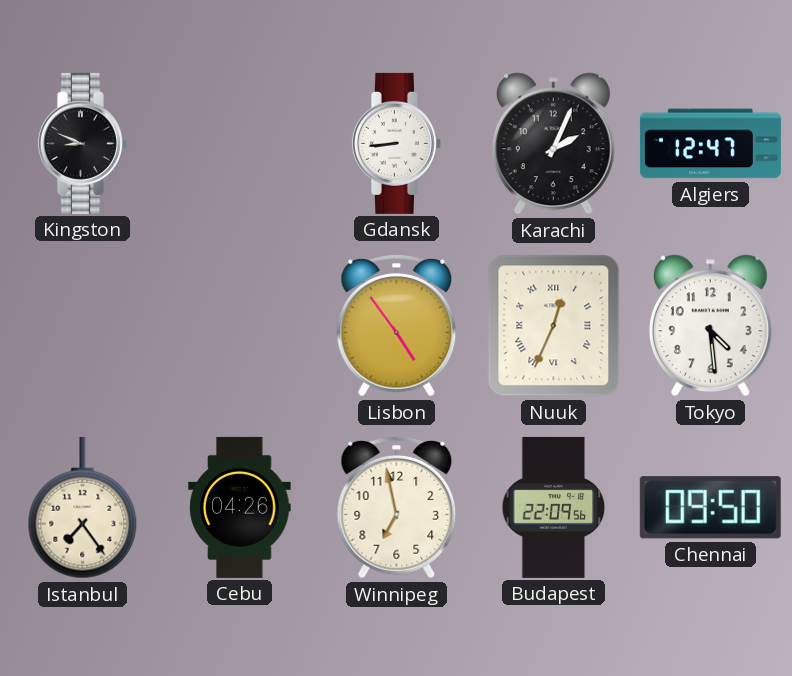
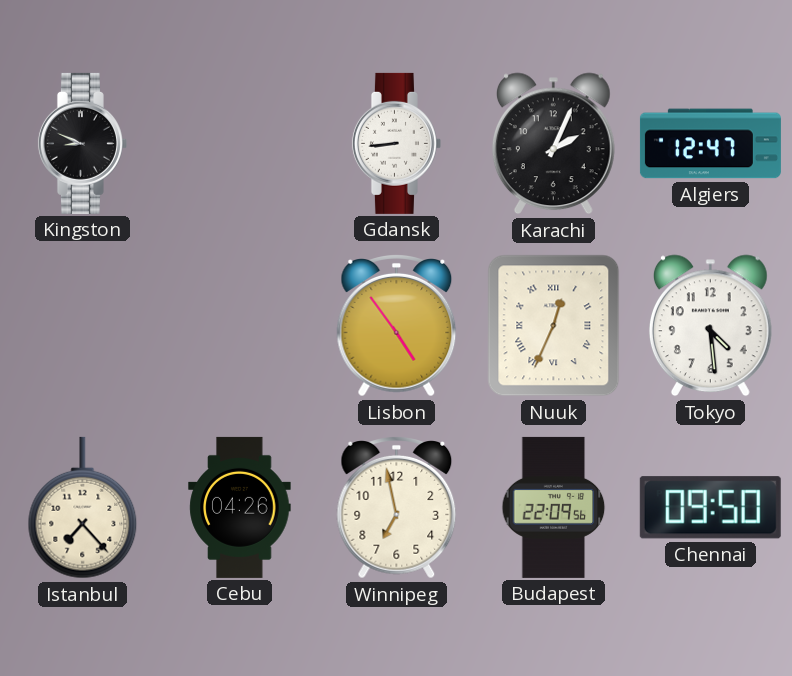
Istanbul: 7:24 -> 7:23
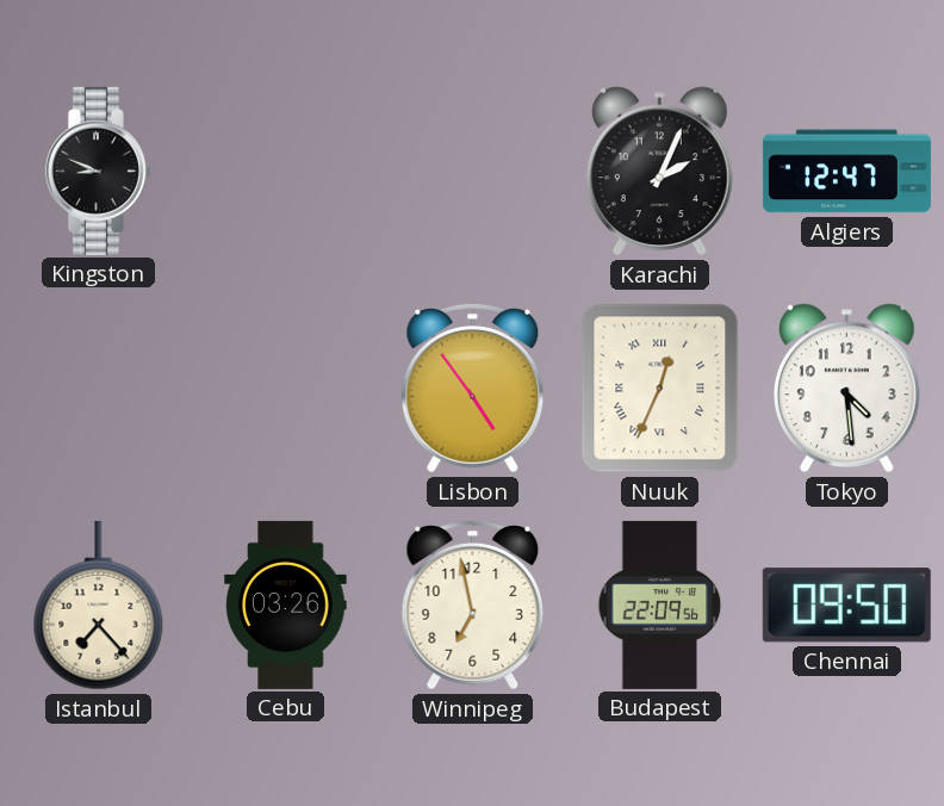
Gdansk: 8:44 -> none
Cebu: 04:26 -> 03:26
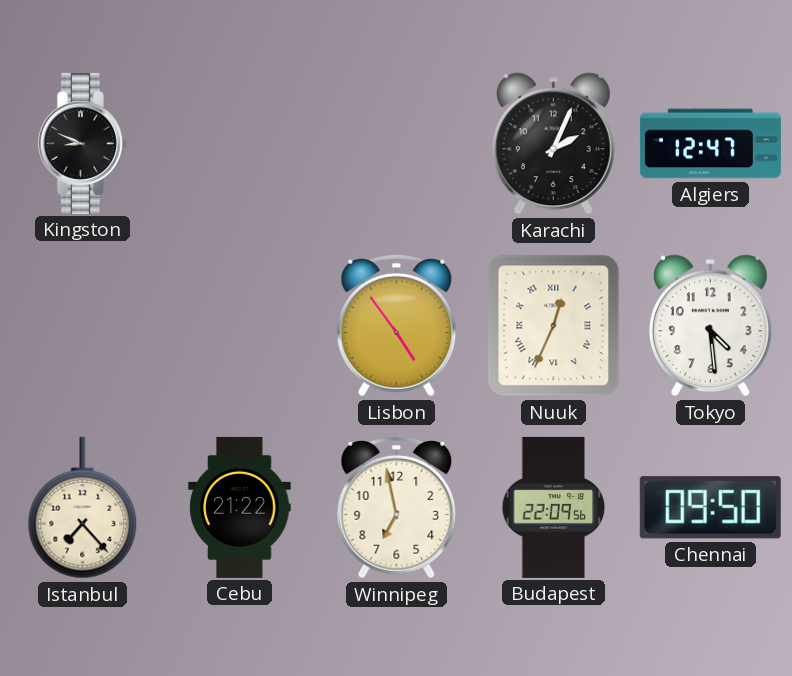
Cebu: 03:26 -> 21:22
